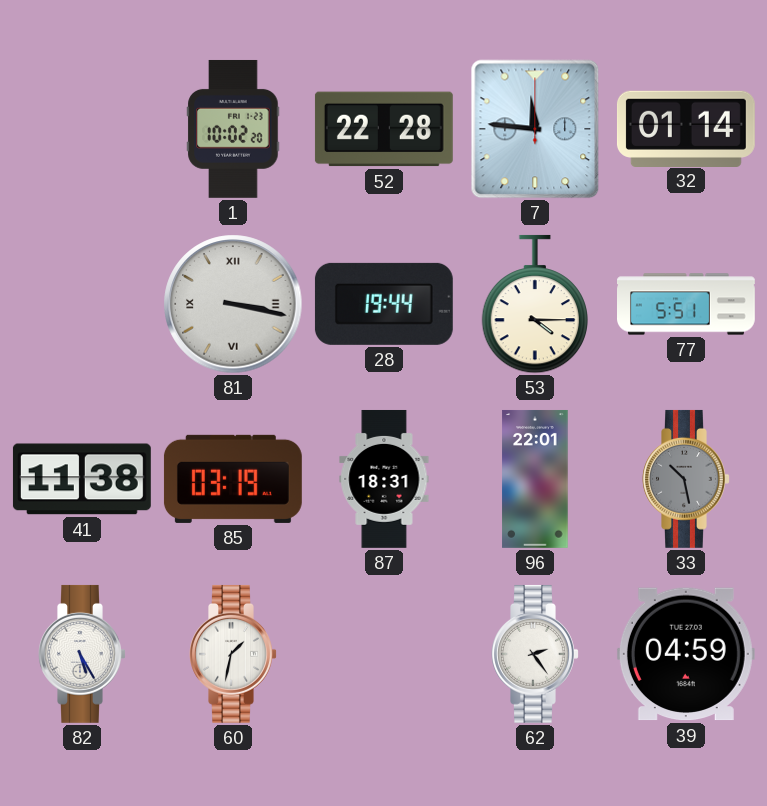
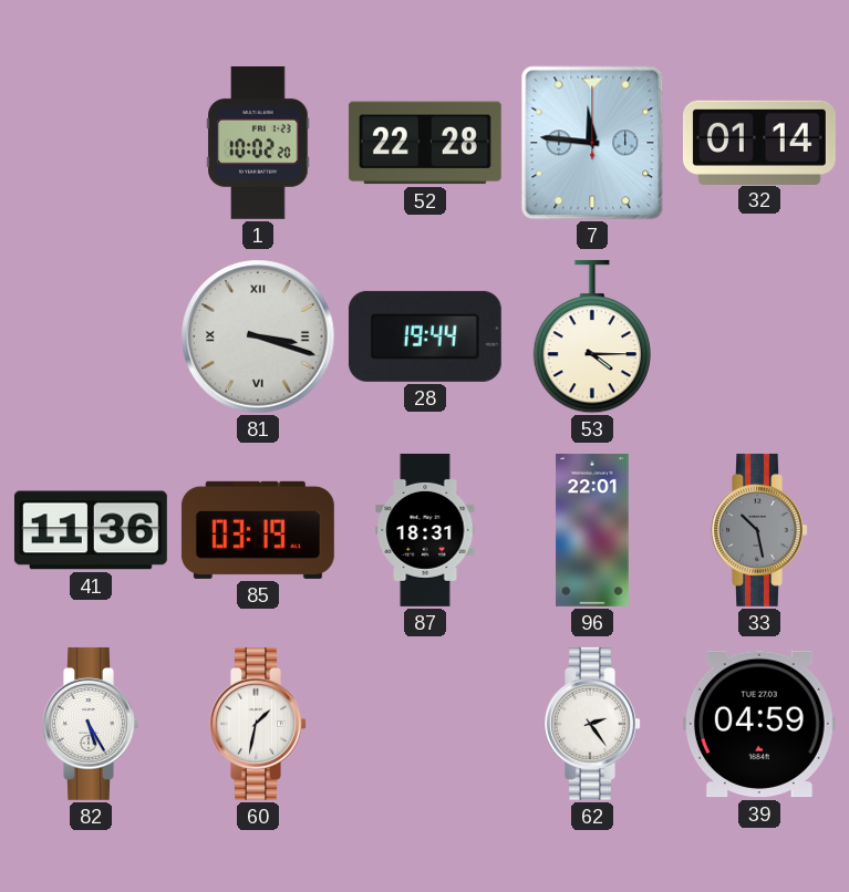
81: 3:17 -> 3:18
77: 5:51 -> none
41: 11:38 -> 11:36
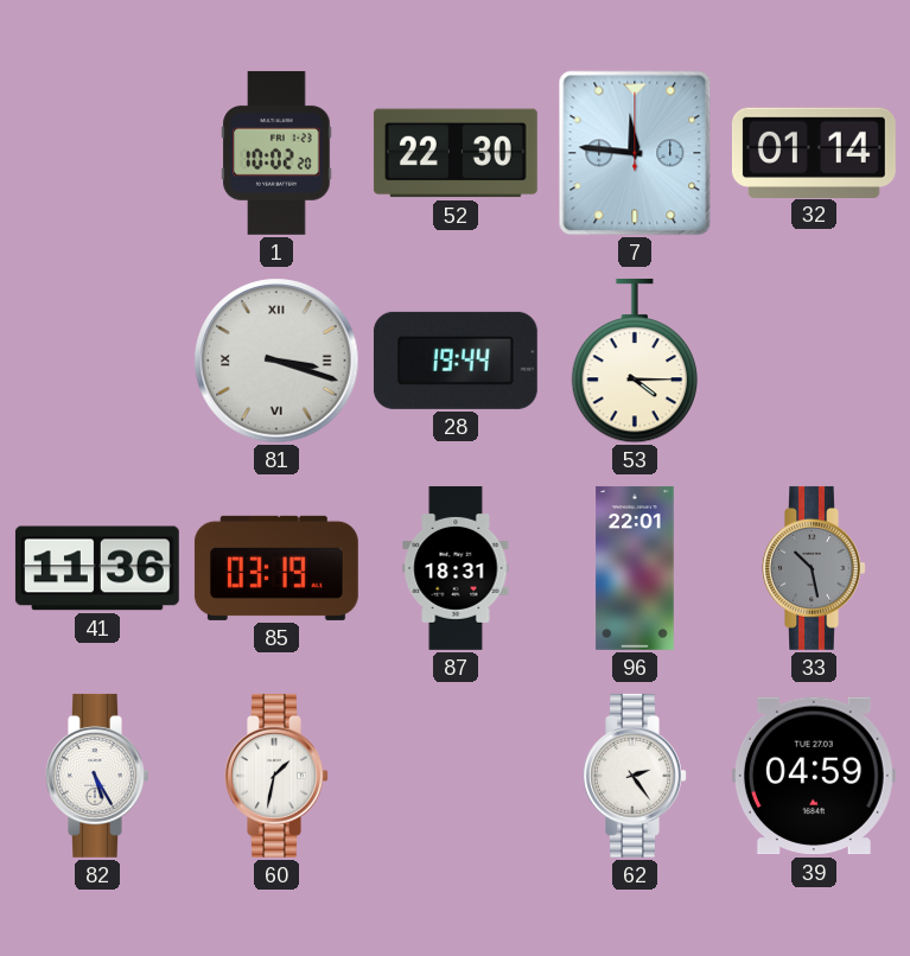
52: 22:28 -> 22:30
